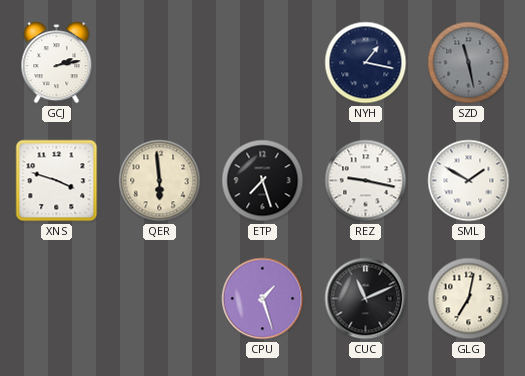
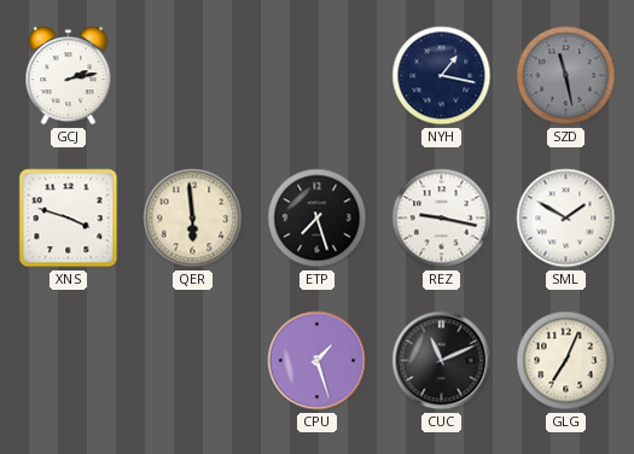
GLG: 7:02 -> 7:04
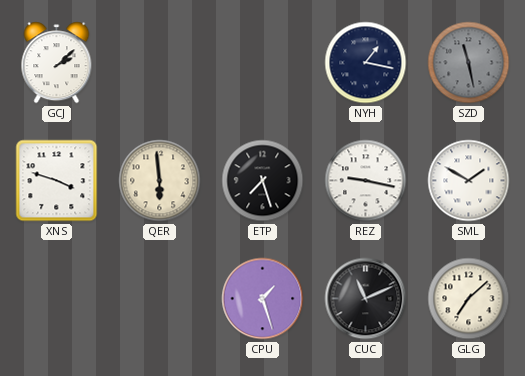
GCJ: 2:13 -> 2:08
GLG: 7:04 -> 7:08
